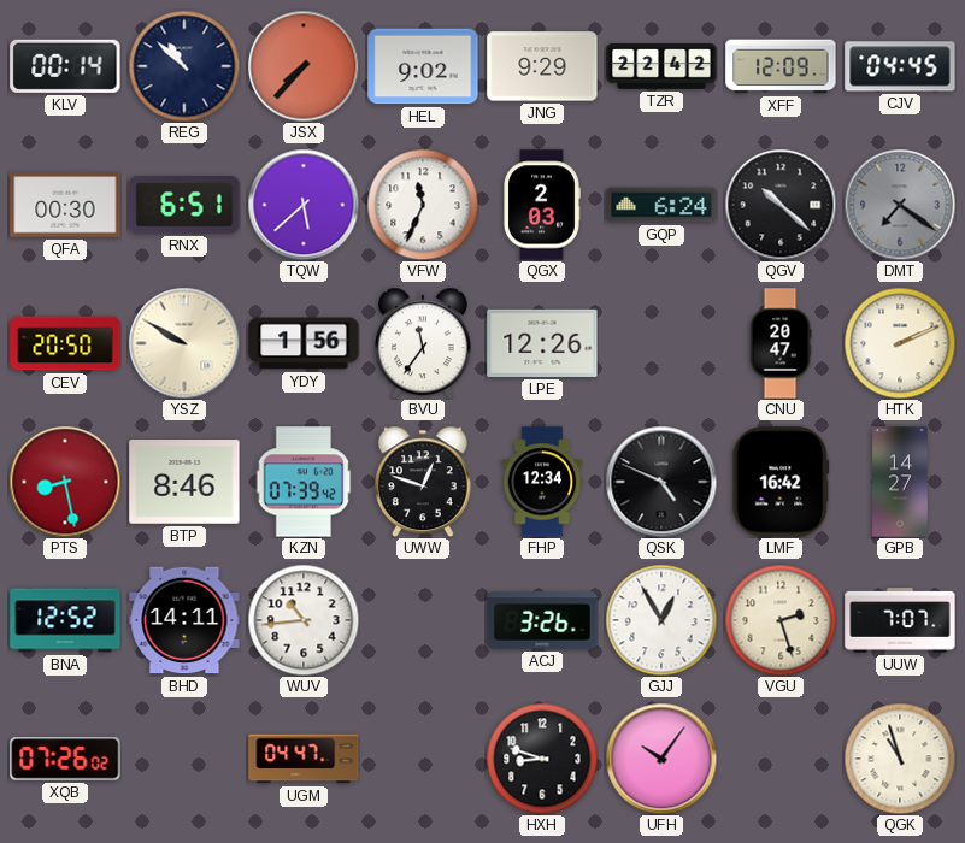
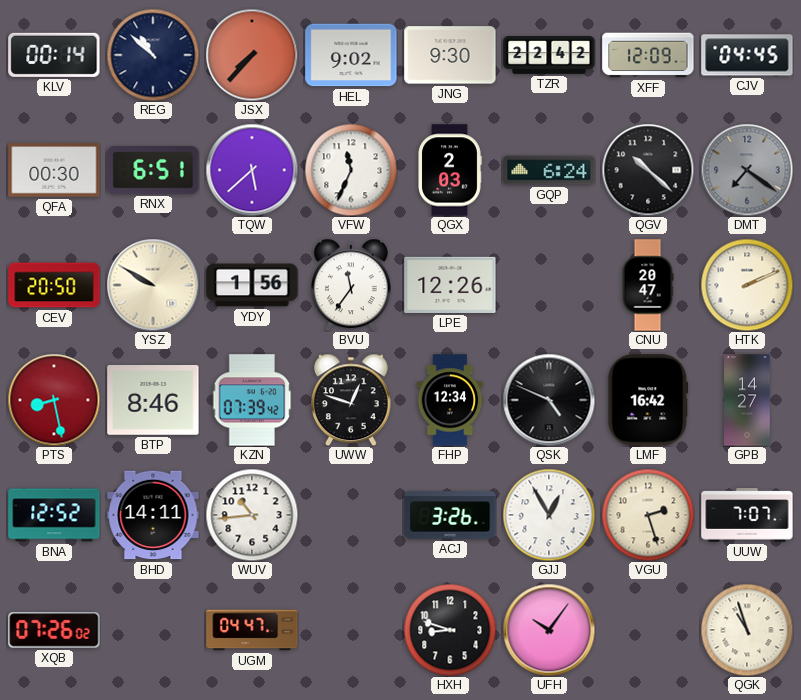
JNG: 9:29 -> 9:30
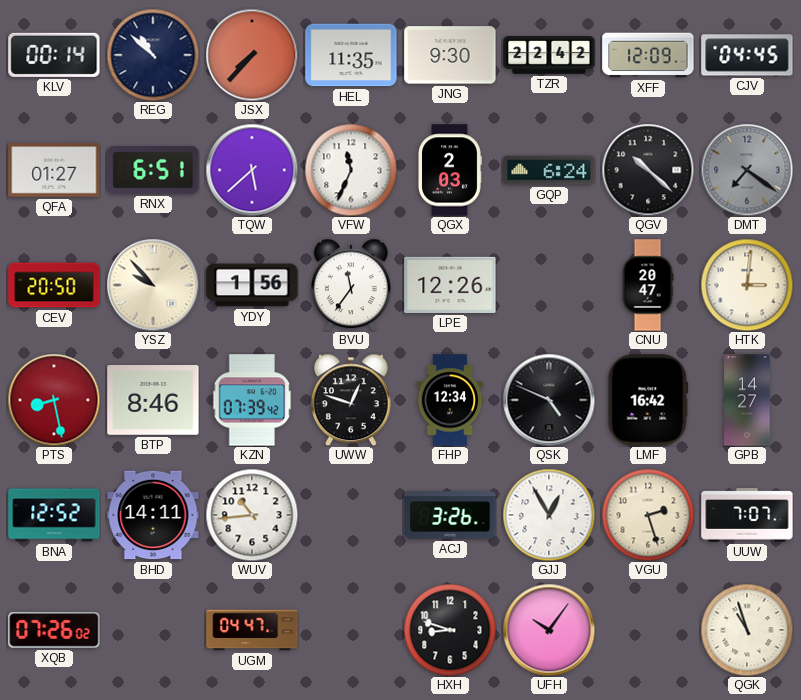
HEL: 9:02 -> 11:35
QFA: 00:30 -> 01:27
YSZ: 9:50 -> 9:53
HTK: 2:11 -> 3:01
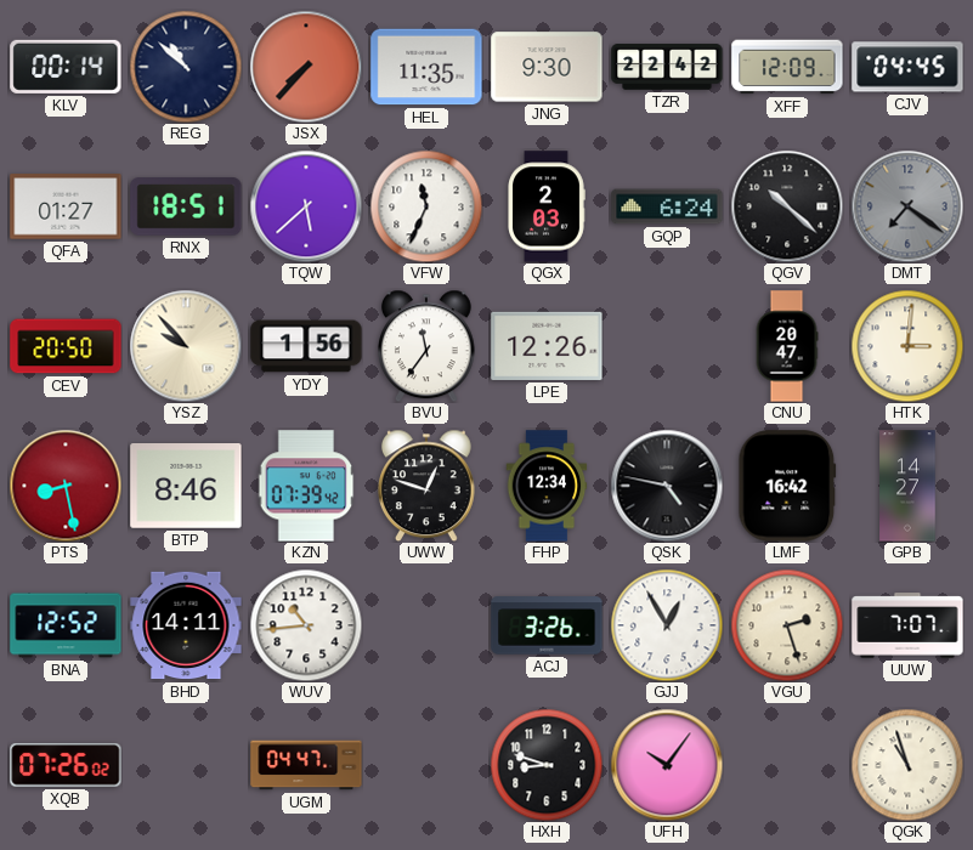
RNX: 6:51 -> 18:51
QSK: 4:49 -> 4:47
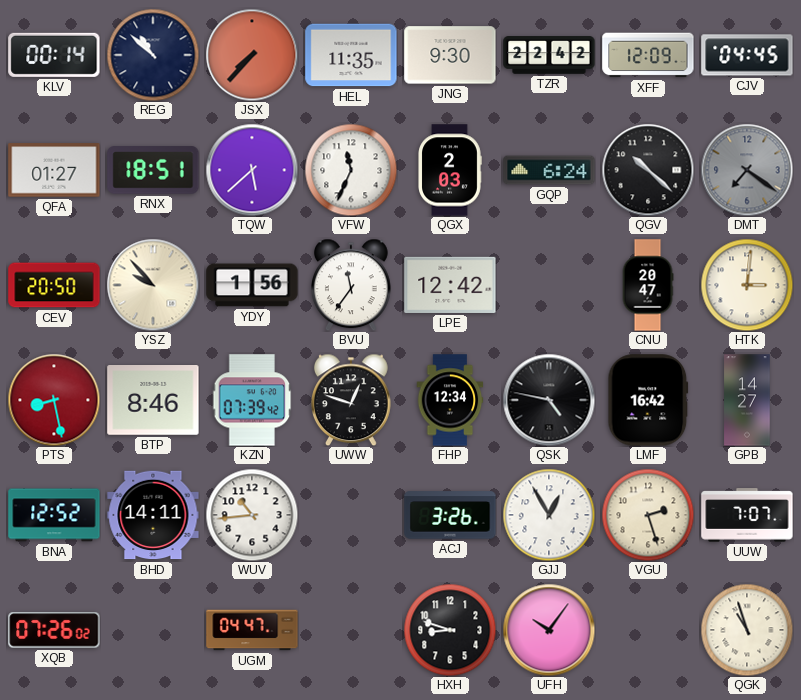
LPE: 12:26 -> 12:42
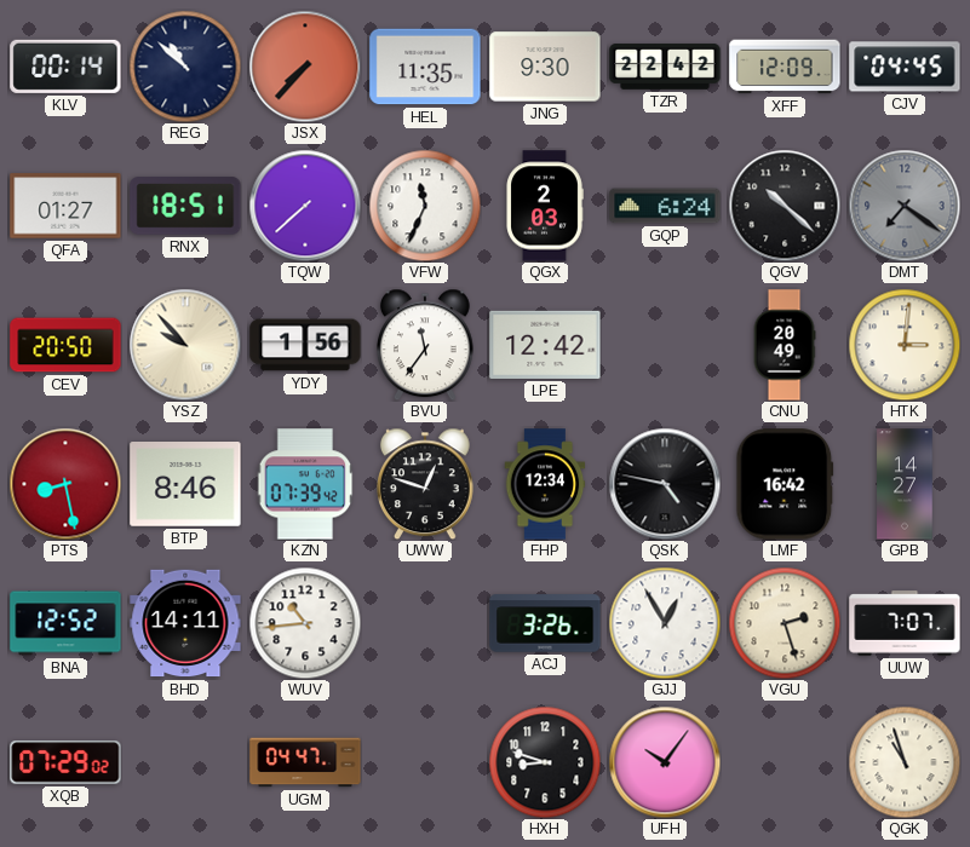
TQW: 5:38 -> 7:38
CNU: 20:47 -> 20:49
XQB: 07:26 -> 07:29
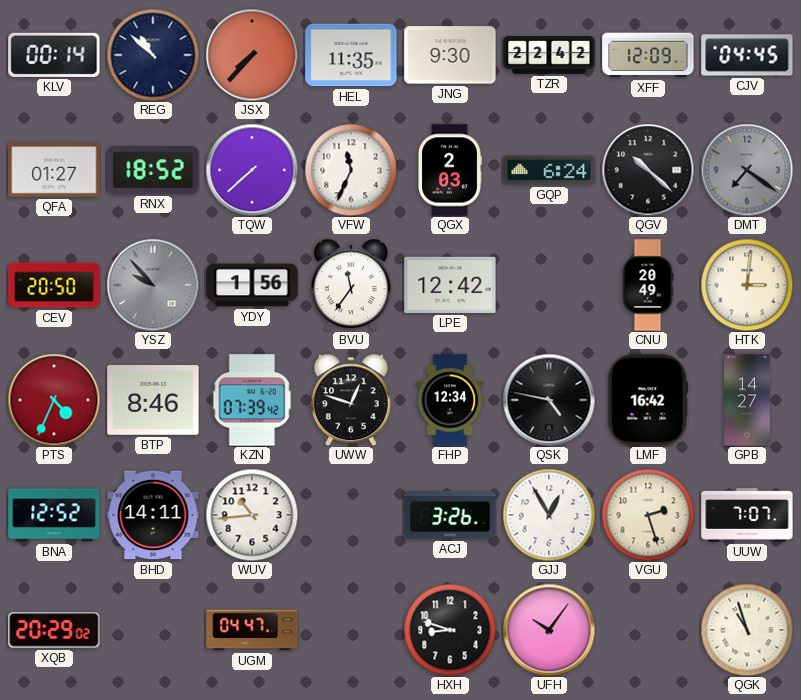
RNX: 18:51 -> 18:52
YSZ dial: cream -> grey
PTS: 8:28 -> 4:34
XQB: 07:29 -> 20:29
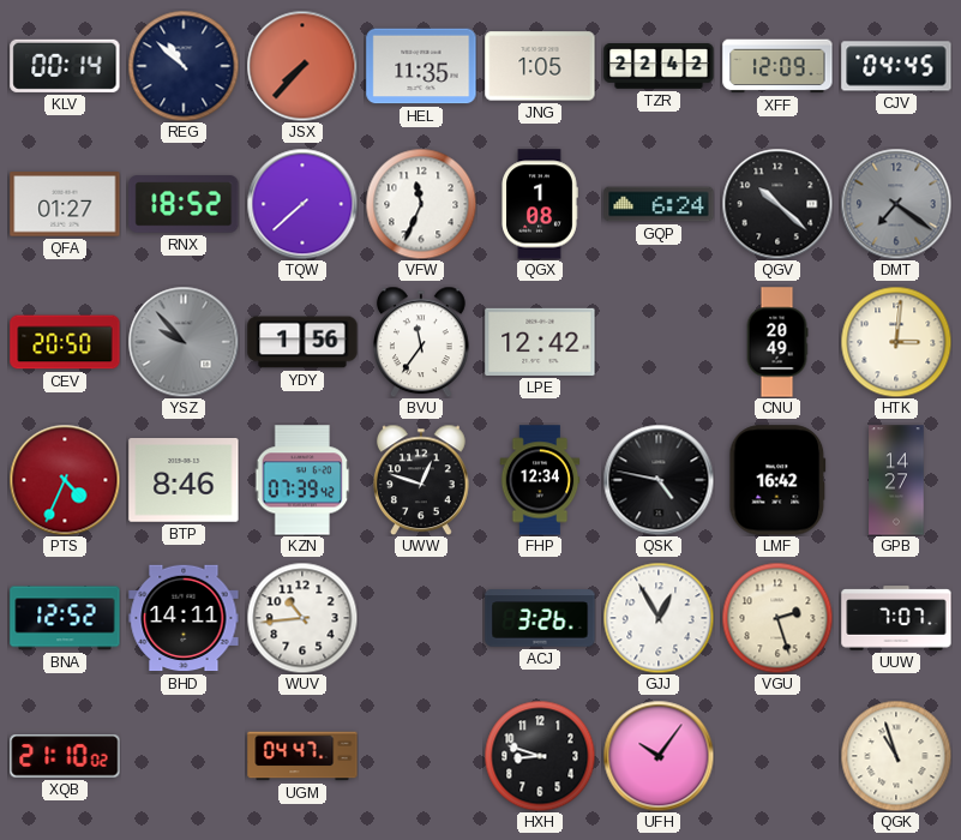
JNG: 9:30 -> 1:05
QGX: 2:03 -> 1:08
XQB: 20:29 -> 21:10
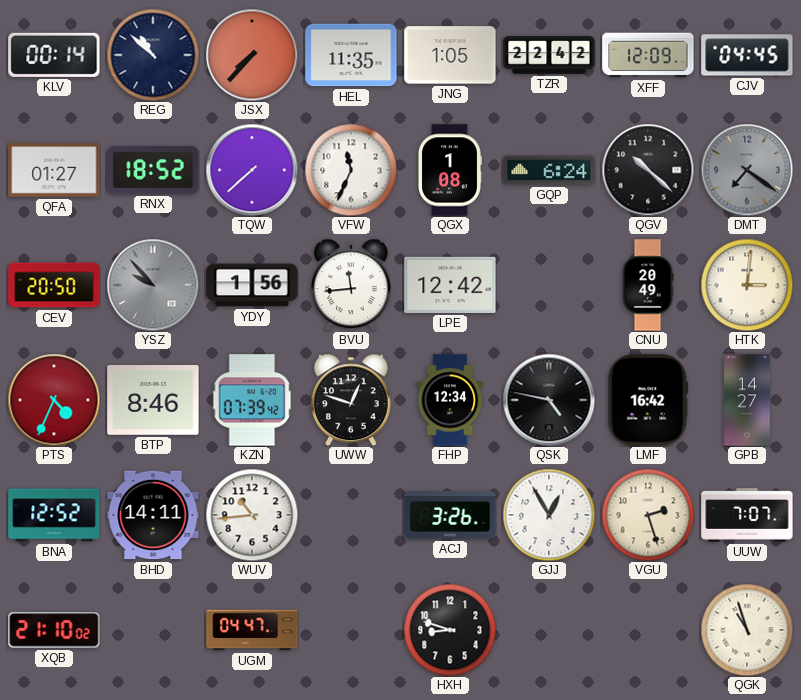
BVU: 11:36 -> 11:44
UFH: 10:06 -> none
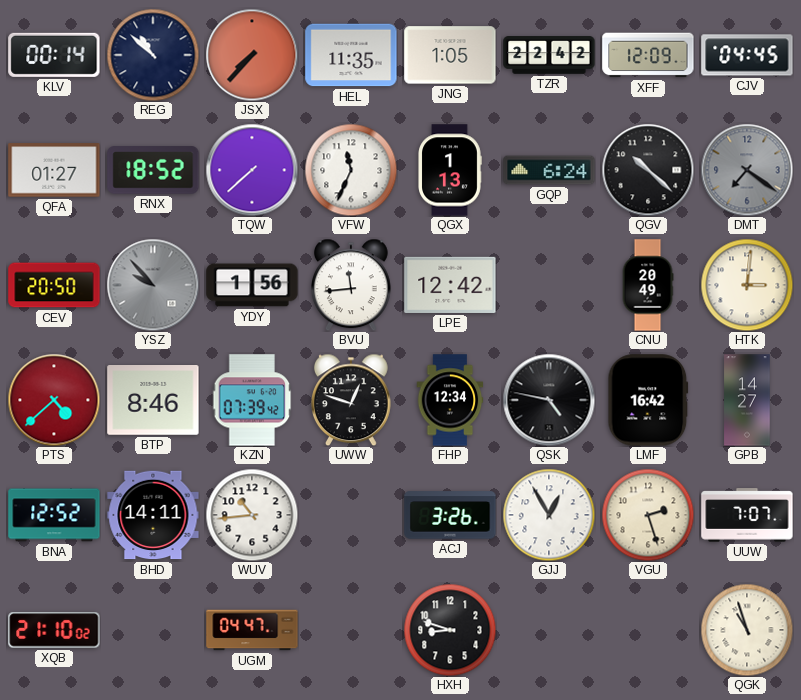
QGX: 1:08 -> 1:13
PTS: 4:34 -> 4:38
